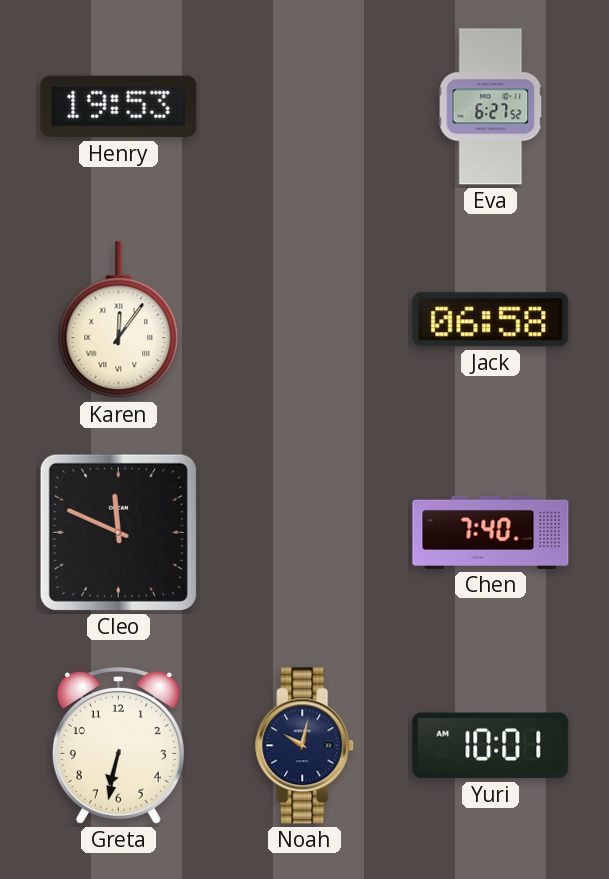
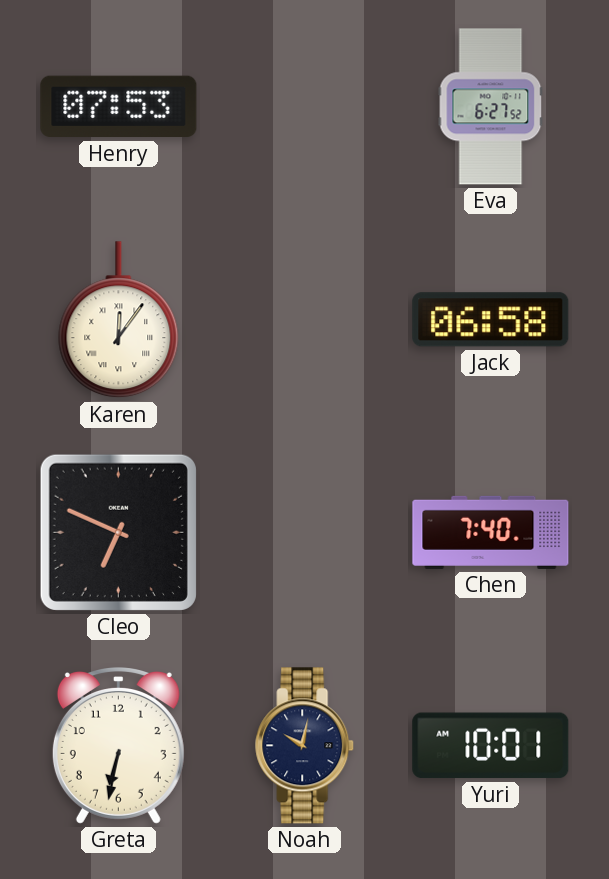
Henry: 19:53 -> 07:53
Cleo: 11:49 -> 6:49
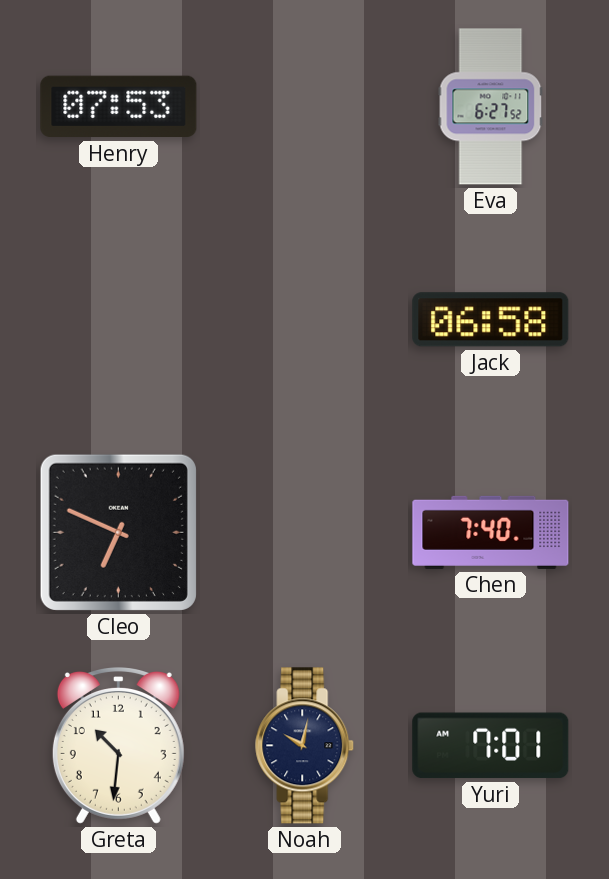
Karen: 12:06 -> none
Greta: 6:32 -> 10:31
Yuri: 10:01 -> 7:01
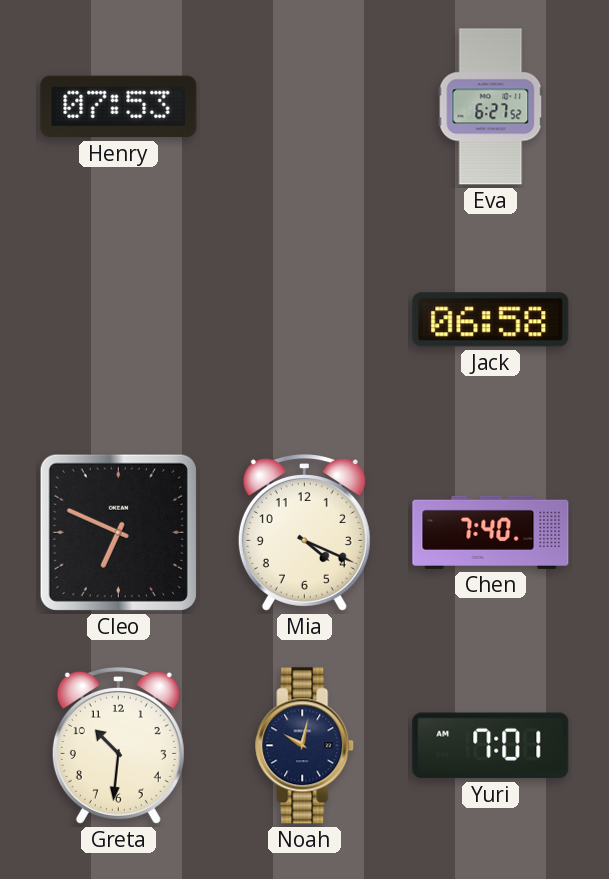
Mia: none -> 4:19
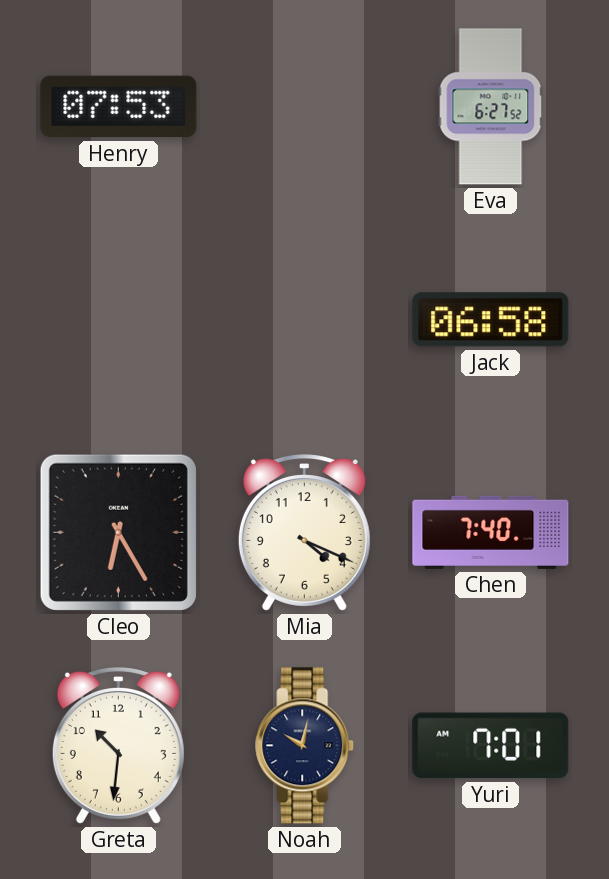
Cleo: 6:49 -> 6:25
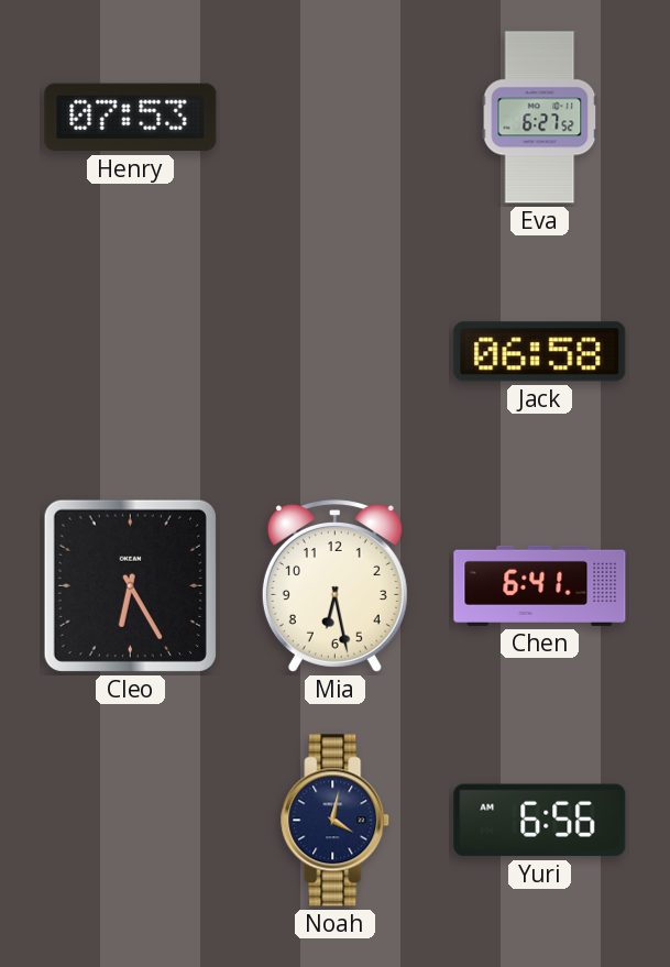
Mia: 4:19 -> 6:28
Chen: 7:40 -> 6:41
Greta: 10:31 -> none
Noah: 10:02 -> 4:02
Yuri: 7:01 -> 6:56
